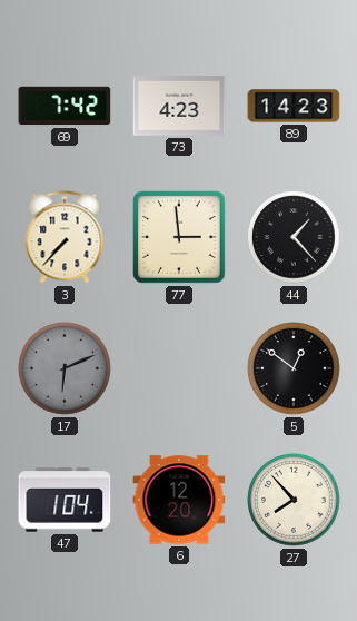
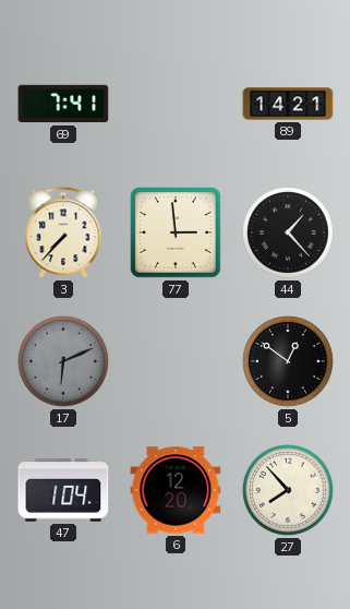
69: 7:42 -> 7:41
73: 4:23 -> none
89: 14:23 -> 14:21
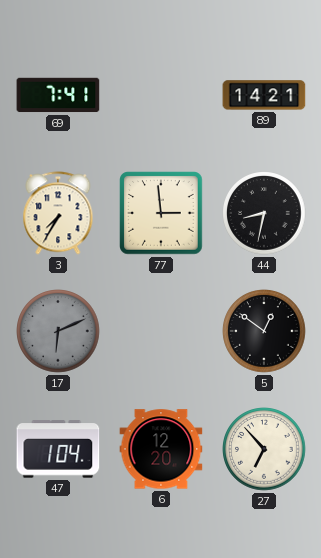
3: 7:37 -> 7:35
44: 1:23 -> 8:32
27: 7:53 -> 6:53
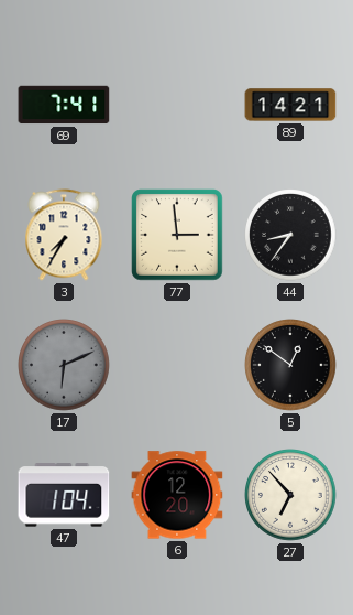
44: 8:32 -> 8:36
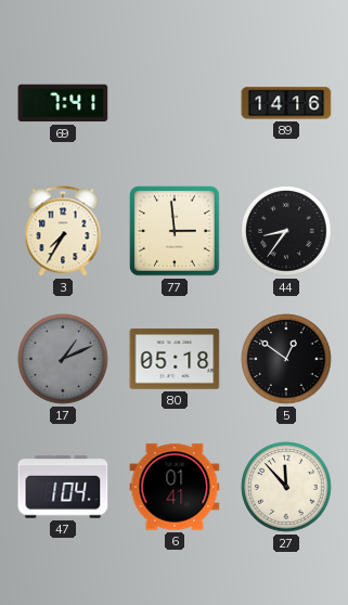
89: 14:21 -> 14:16
17: 6:11 -> 1:11
80: none -> 05:18
6: 12:20 -> 01:41
27: 6:53 -> 11:53
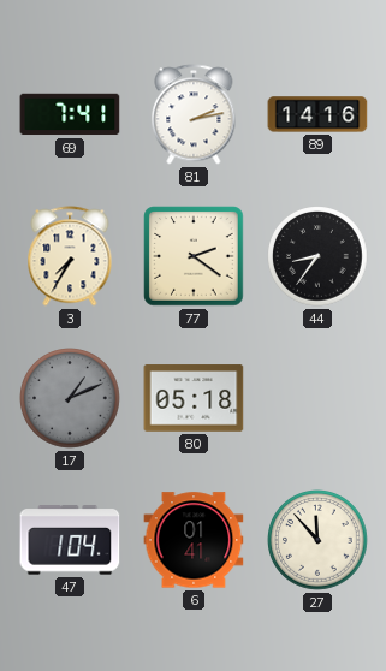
81: none -> 2:13
77: 2:59 -> 2:21
5: 12:51 -> none
